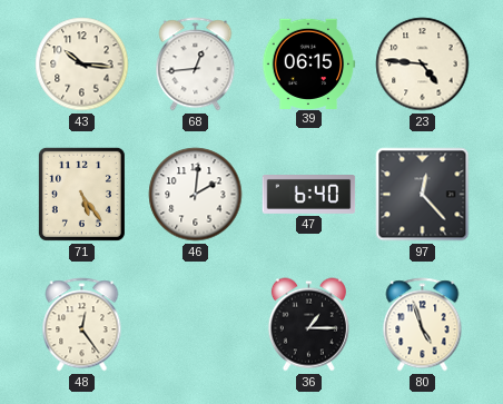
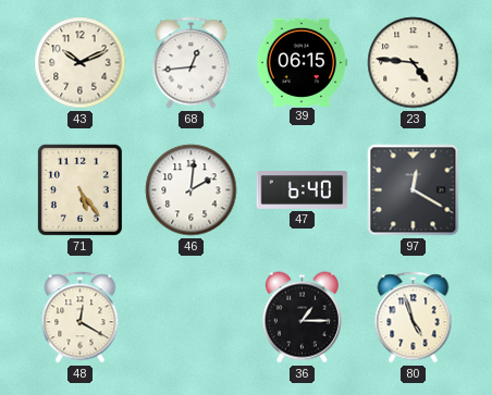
43: 10:16 -> 10:11
97: 12:23 -> 12:20
48: 12:24 -> 12:20
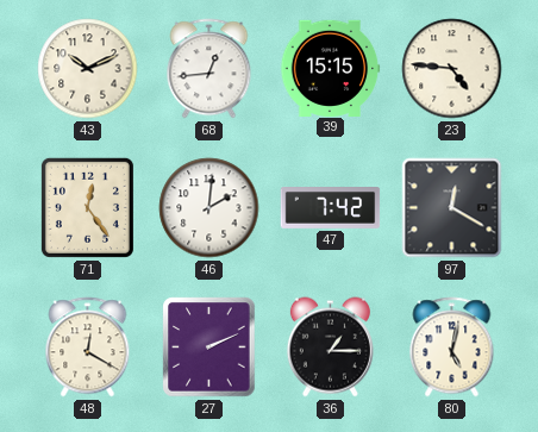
39: 06:15 -> 15:15
71: 5:24 -> 12:24
47: 6:40 -> 7:42
27: none -> 2:11
80: 4:57 -> 5:02
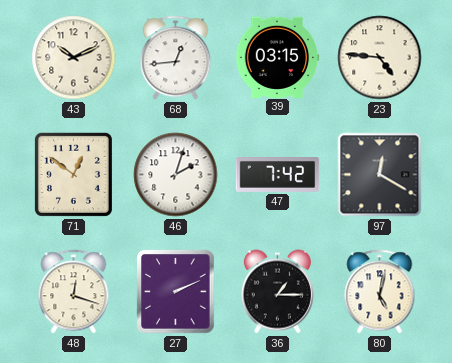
39: 15:15 -> 03:15
71: 12:24 -> 12:51
46: 2:01 -> 2:03
48: 12:20 -> 12:18
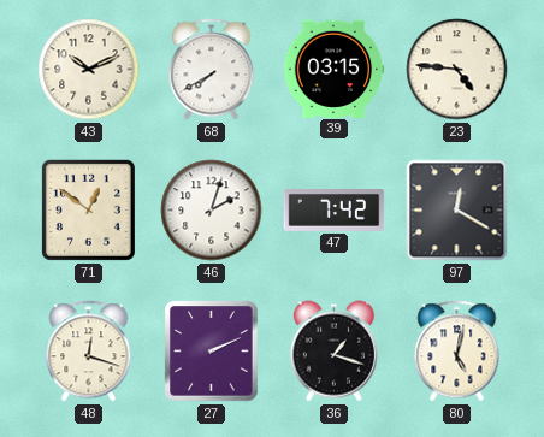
68: 12:44 -> 7:40
36: 1:15 -> 1:18
